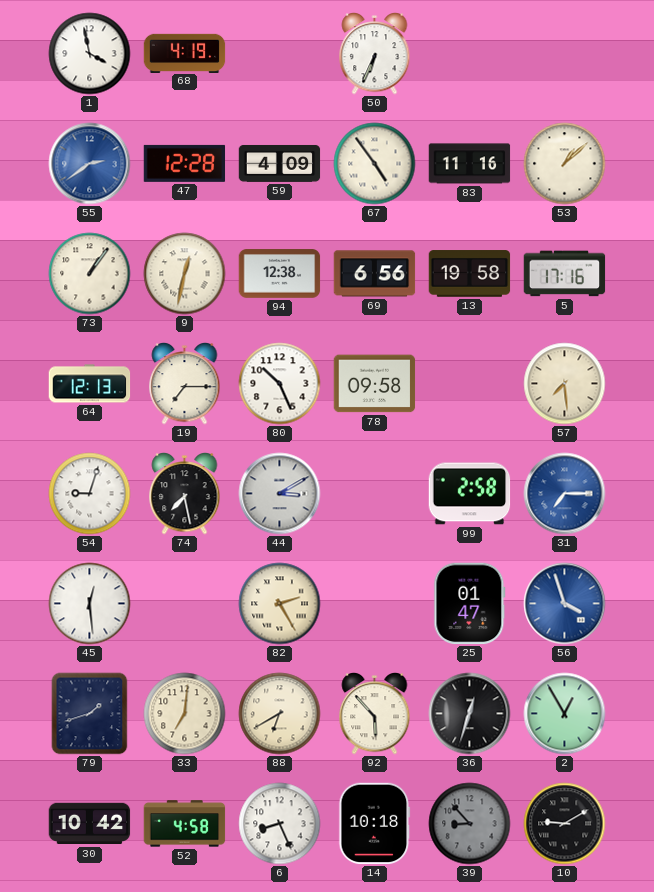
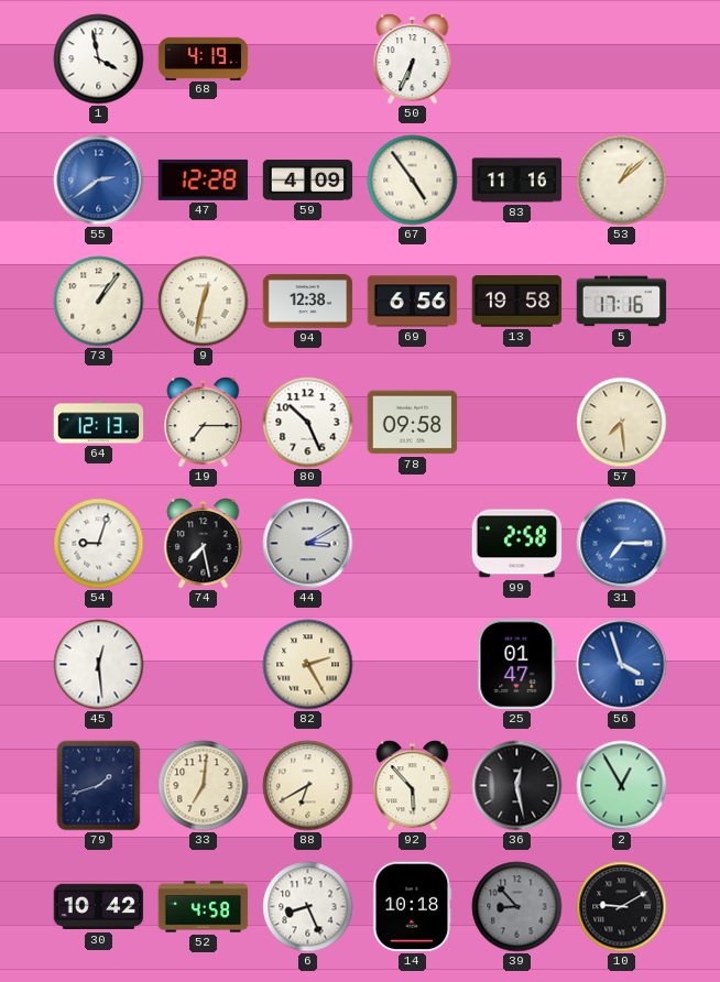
36: 12:33 -> 12:28
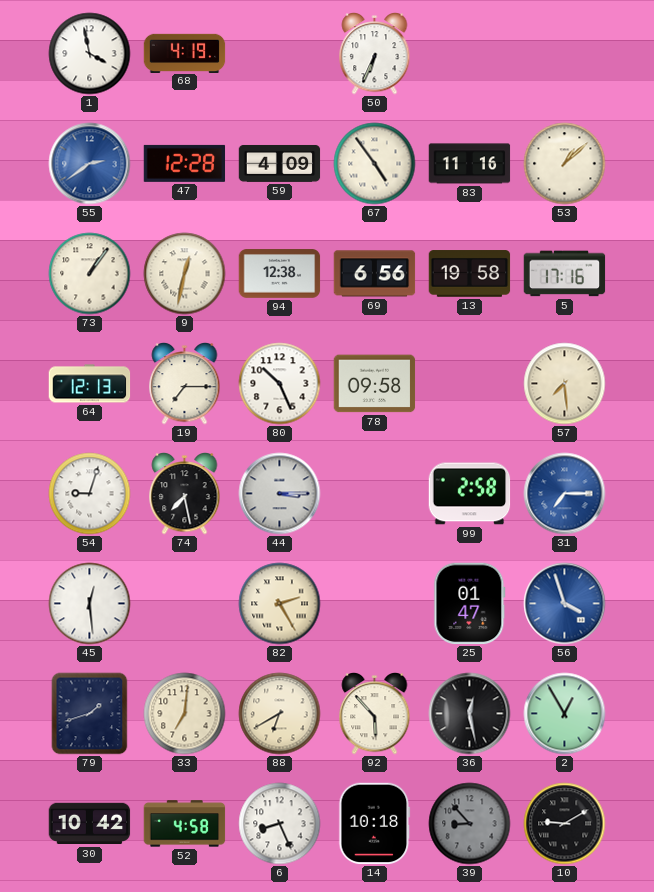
44: 3:10 -> 3:15
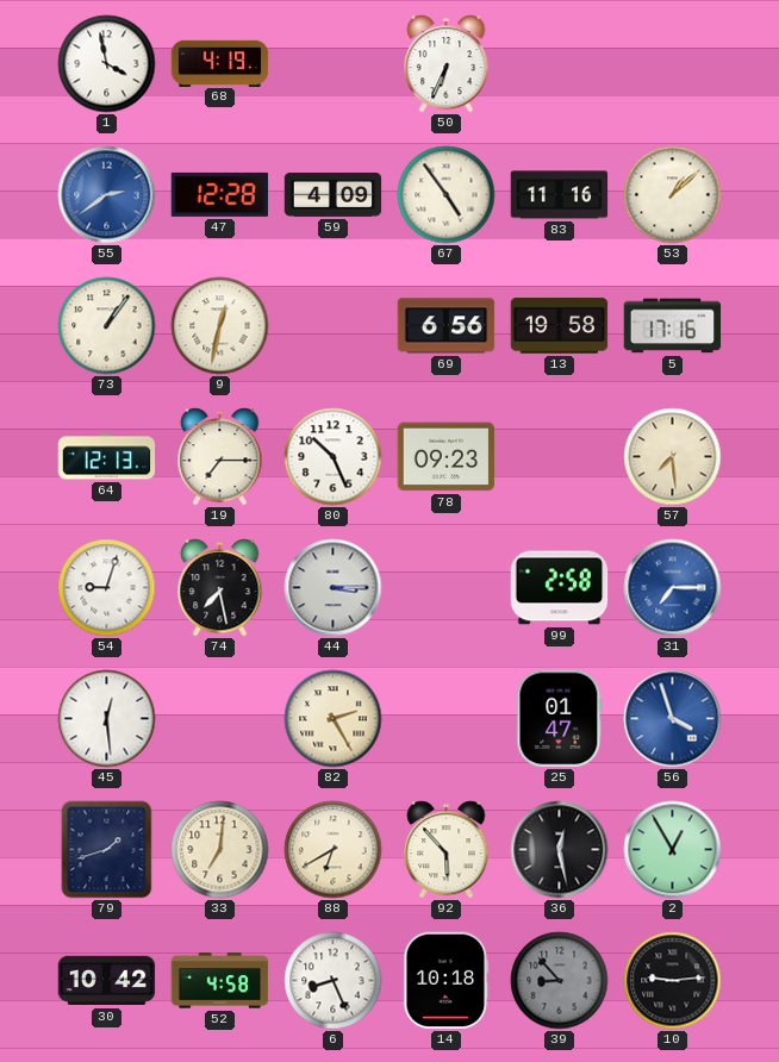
94: 12:38 -> none
78: 09:58 -> 09:23
10: 9:10 -> 9:14
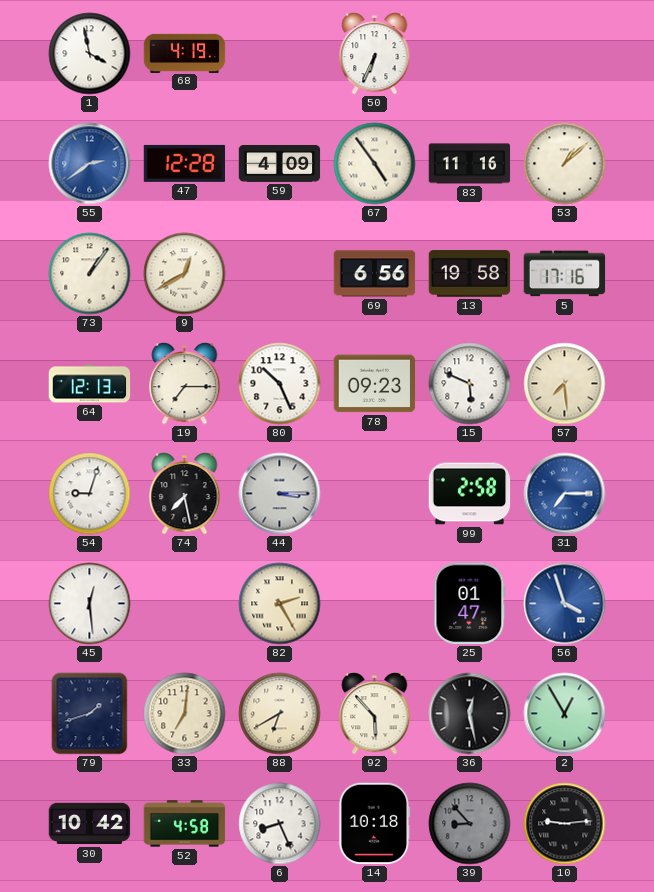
9: 12:32 -> 12:40
15: none -> 5:49
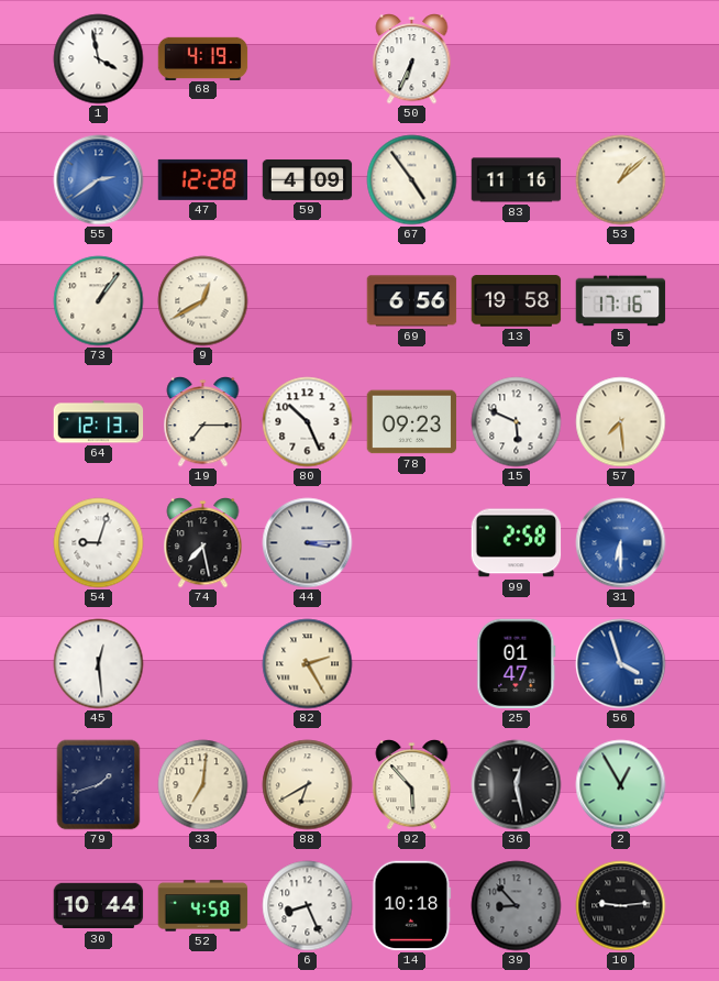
31: 7:15 -> 6:30
30: 10:42 -> 10:44
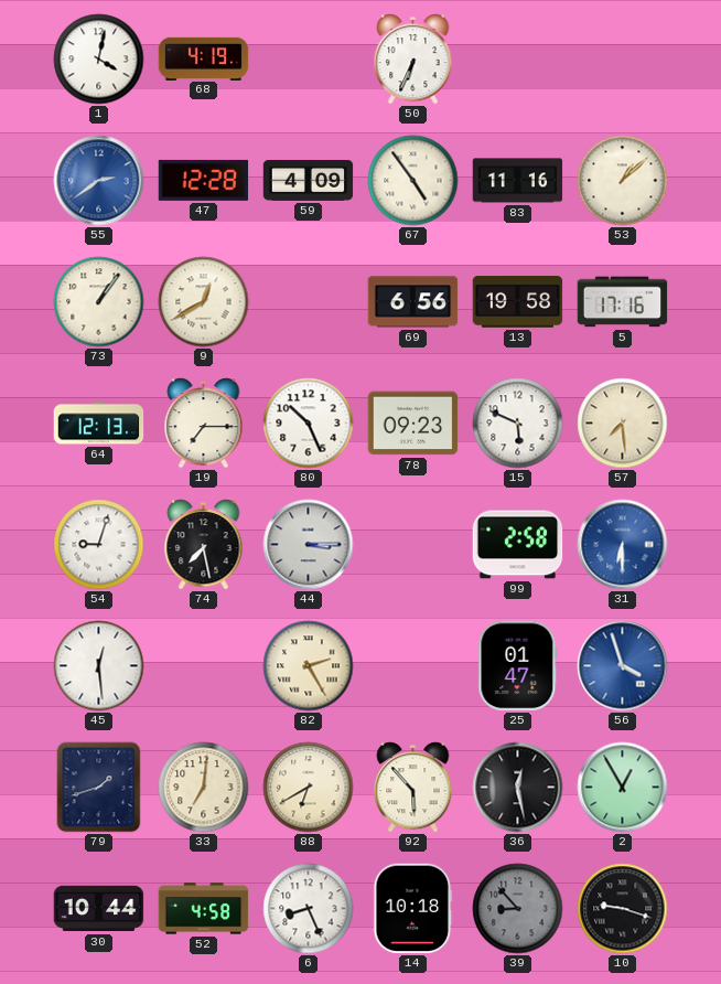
1: 3:58 -> 4:02
10: 9:14 -> 9:18
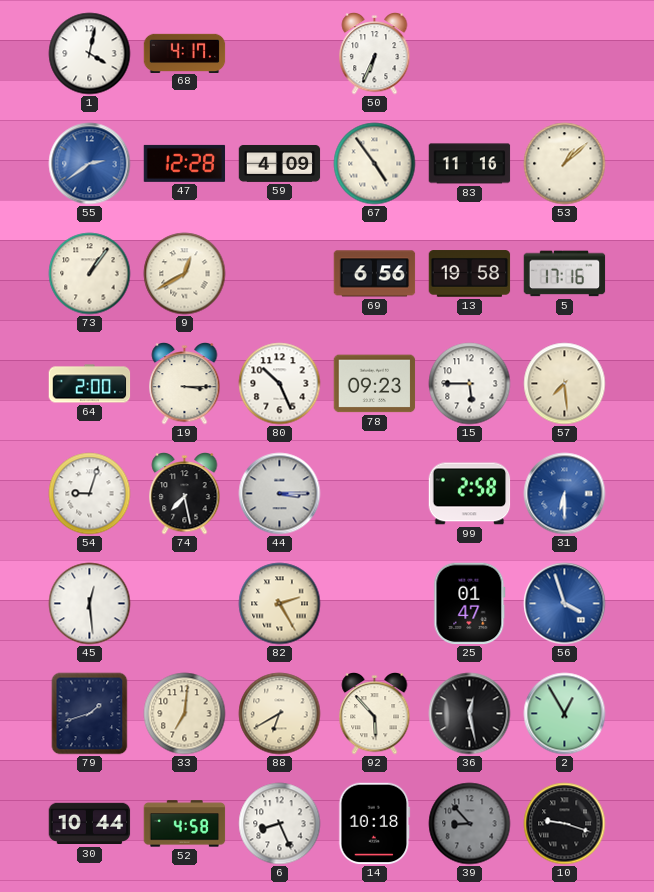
68: 4:19 -> 4:17
64: 12:13 -> 2:00
19: 7:15 -> 3:15
15: 5:49 -> 5:45
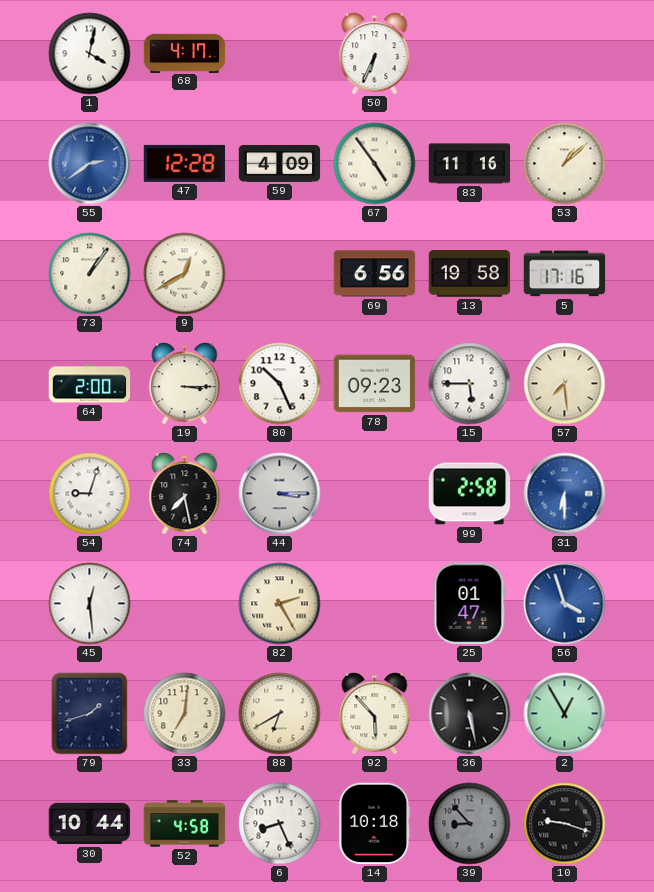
36: 12:28 -> 5:28
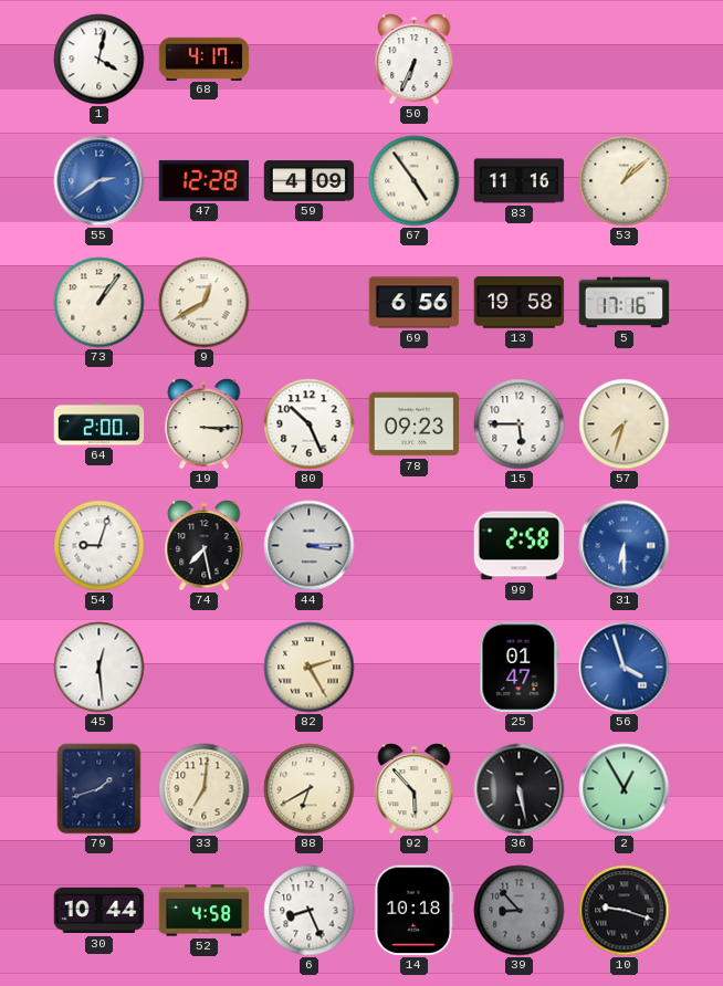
57: 7:29 -> 7:33
